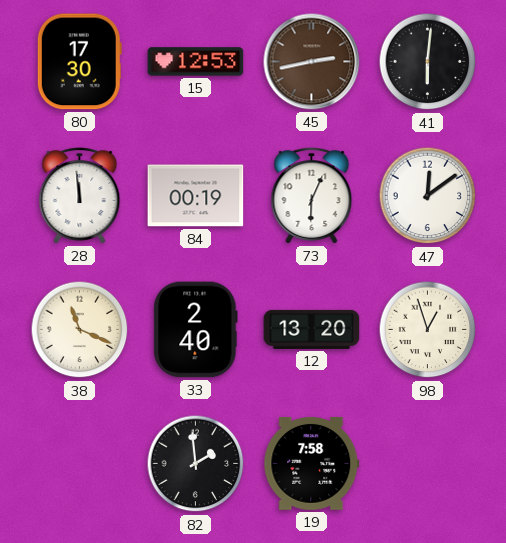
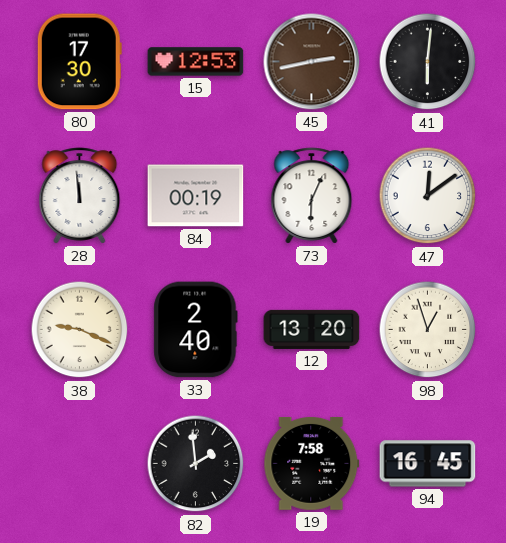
38: 11:19 -> 9:19
94: none -> 16:45
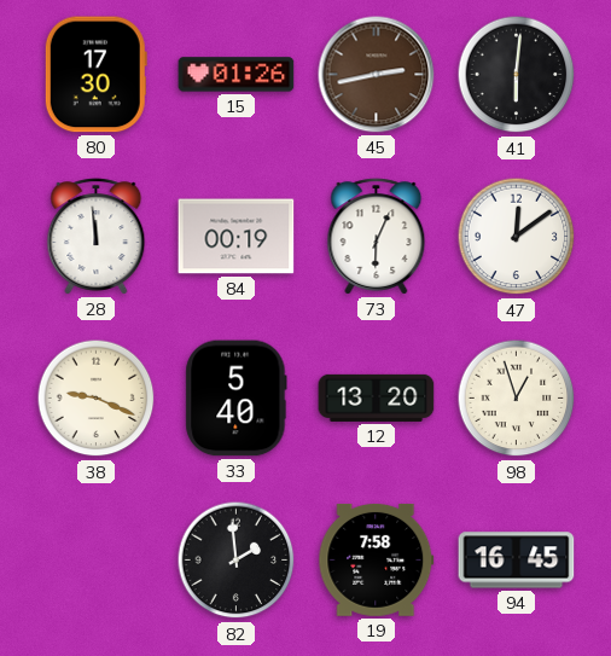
15: 12:53 -> 01:26
33: 2:40 -> 5:40
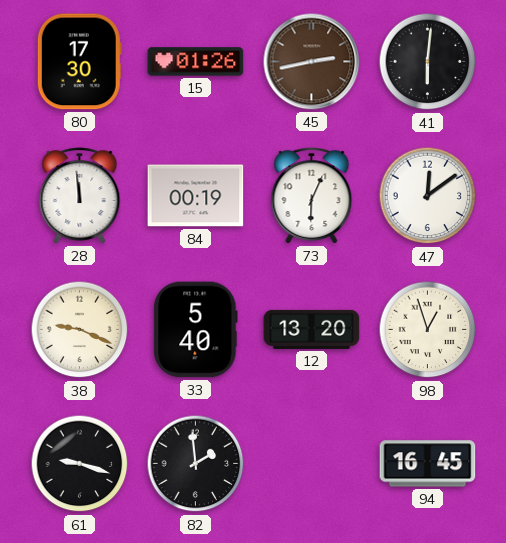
61: none -> 9:18
19: 7:58 -> none
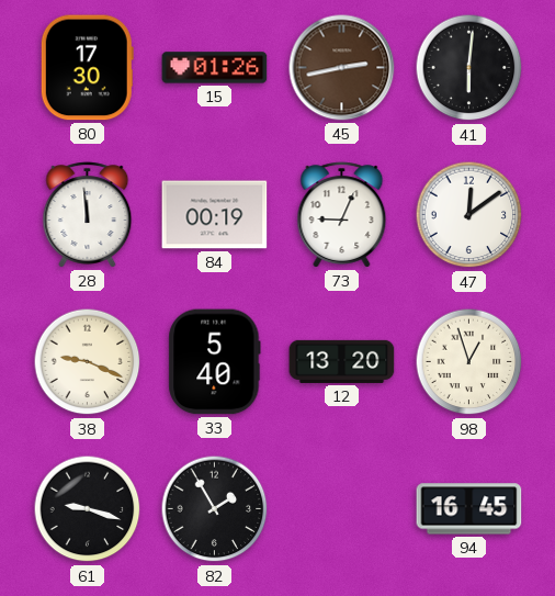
73: 6:04 -> 9:04
82: 1:59 -> 1:55
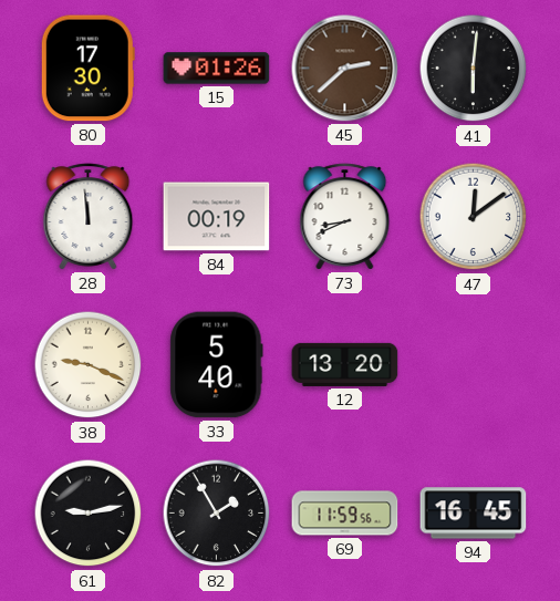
45: 2:43 -> 2:38
73: 9:04 -> 8:41
98: 12:57 -> none
61: 9:18 -> 9:13
69: none -> 11:59
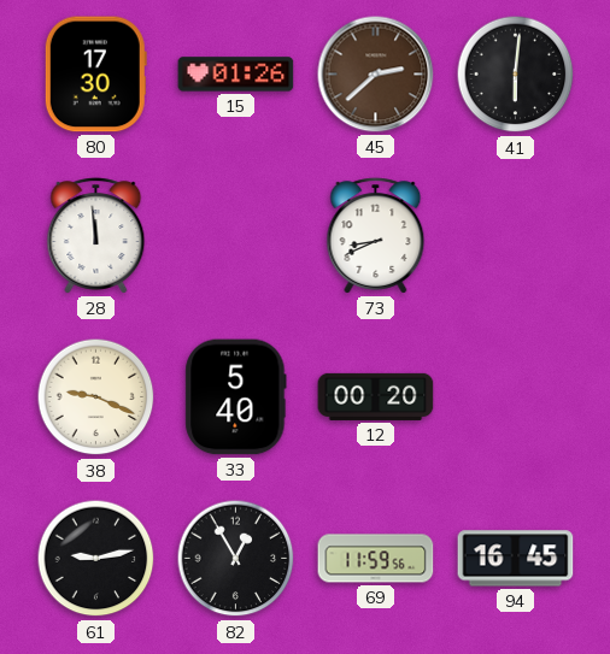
84: 00:19 -> none
47: 12:09 -> none
12: 13:20 -> 00:20
82: 1:55 -> 12:55
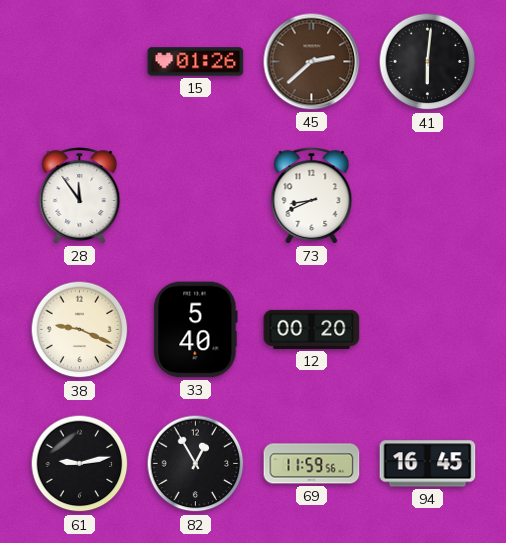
80: 17:30 -> none
28: 11:59 -> 11:54
